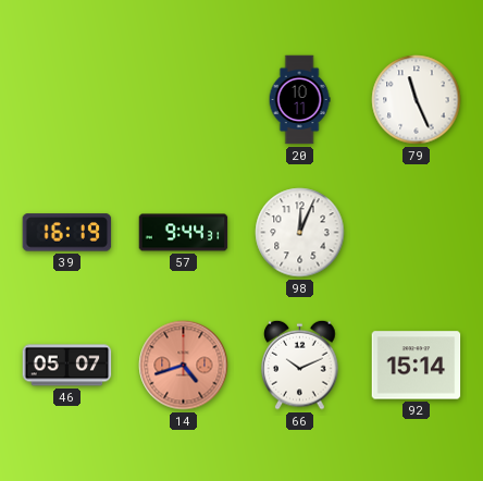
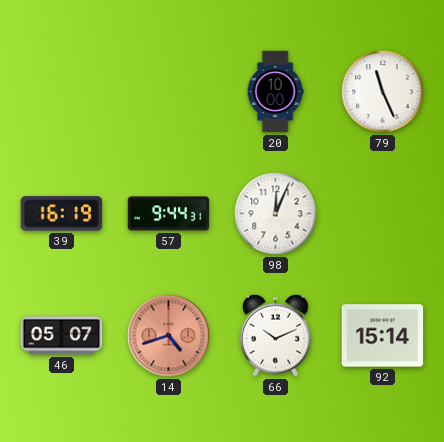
20: 10:11 -> 10:00
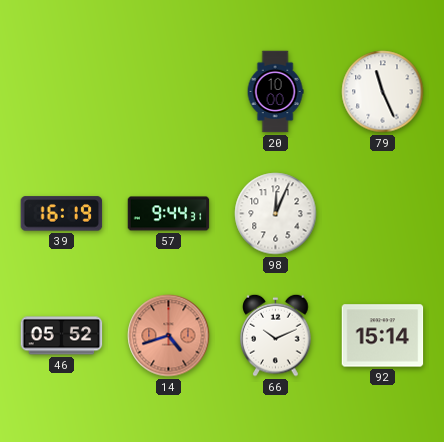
46: 05:07 -> 05:52
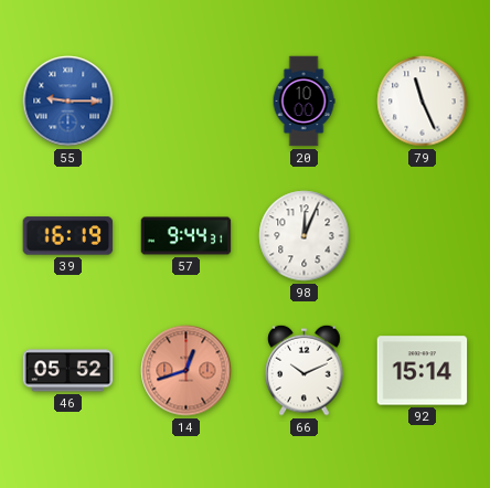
55: none -> 9:15
14: 4:42 -> 12:42
